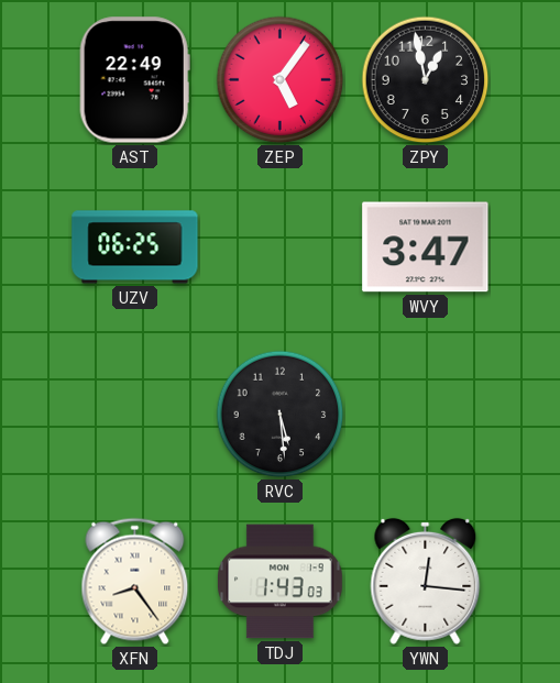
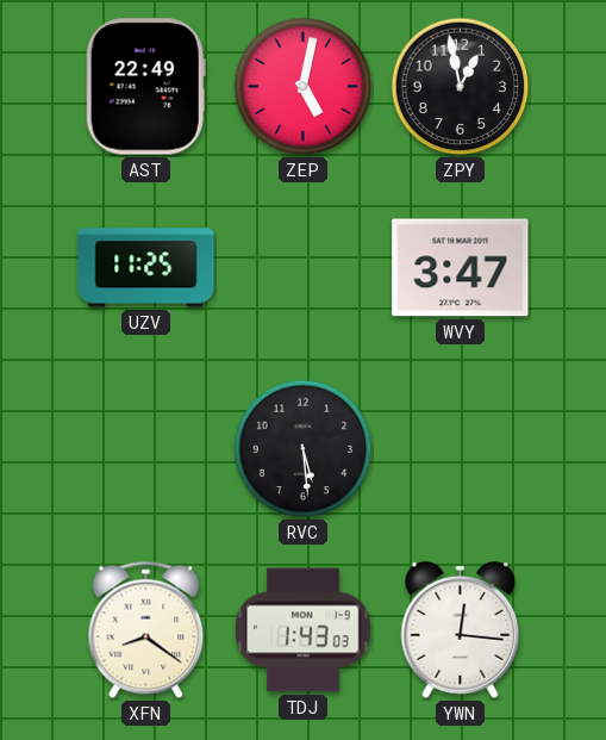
ZEP: 5:06 -> 5:02
UZV: 06:25 -> 11:25
XFN: 8:24 -> 8:21
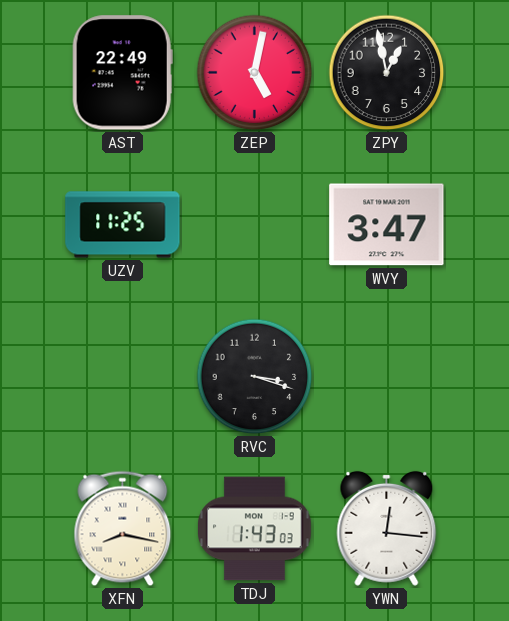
RVC: 5:29 -> 3:18
XFN: 8:21 -> 8:17
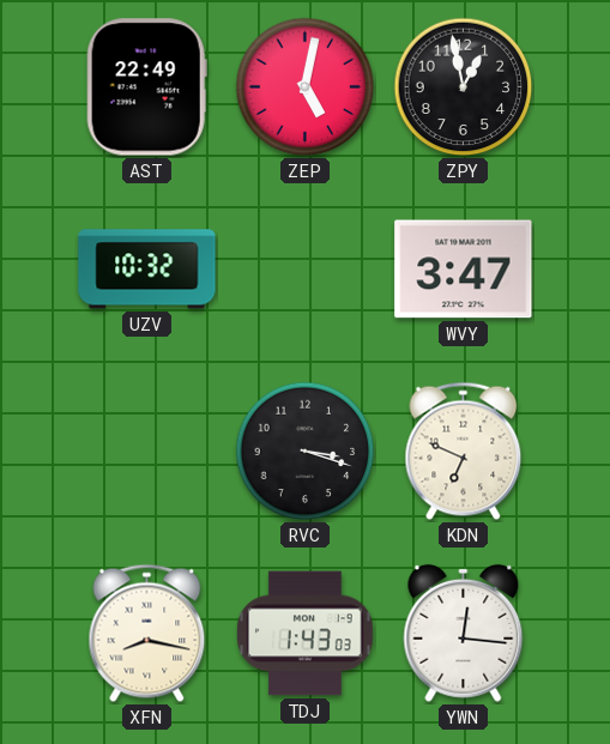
UZV: 11:25 -> 10:32
KDN: none -> 6:49
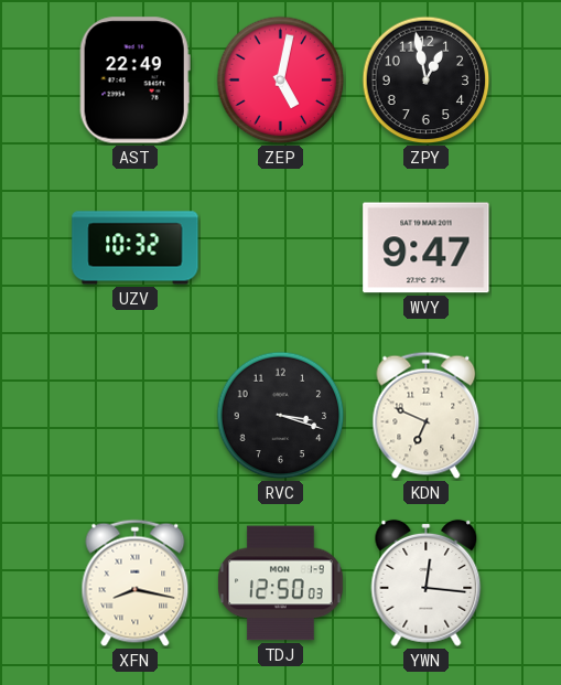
WVY: 3:47 -> 9:47
TDJ: 1:43 -> 12:50
